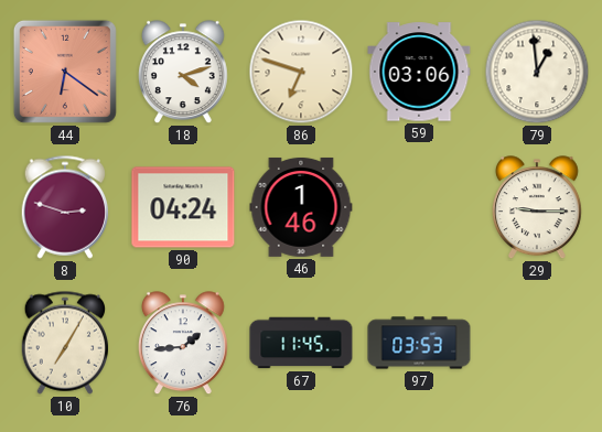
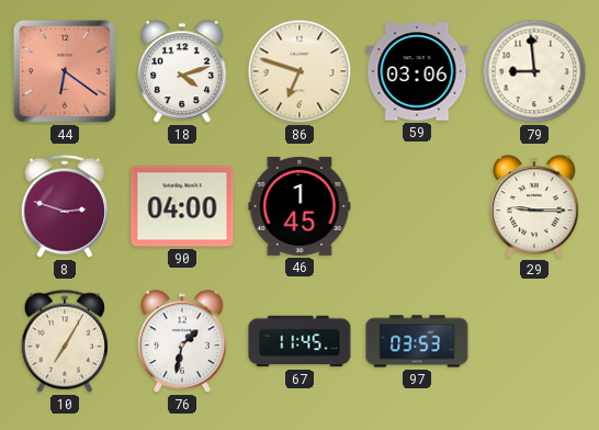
79: 12:59 -> 8:59
90: 04:24 -> 04:00
46: 1:46 -> 1:45
76: 1:44 -> 1:32
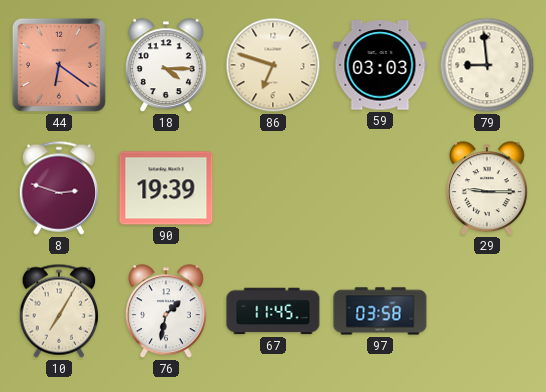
18: 4:12 -> 4:15
59: 03:06 -> 03:03
90: 04:00 -> 19:39
46: 1:45 -> none
97: 03:53 -> 03:58
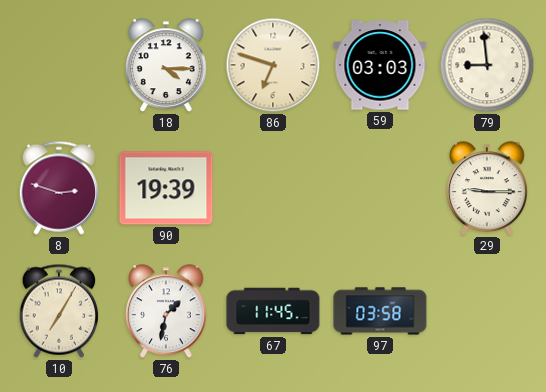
44: 6:21 -> none
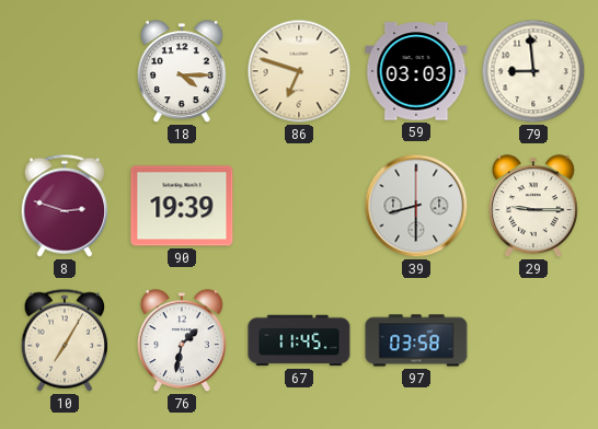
39: none -> 8:30
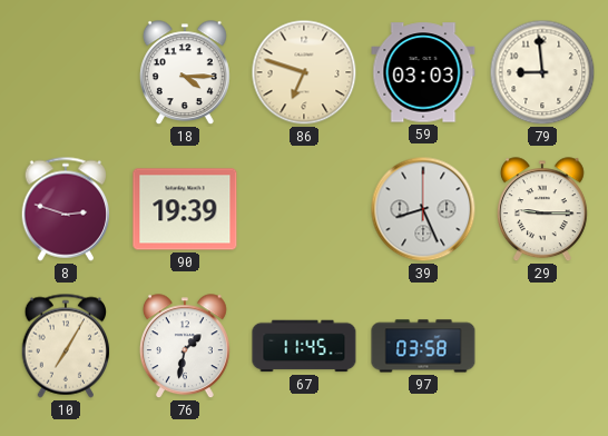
39: 8:30 -> 8:26
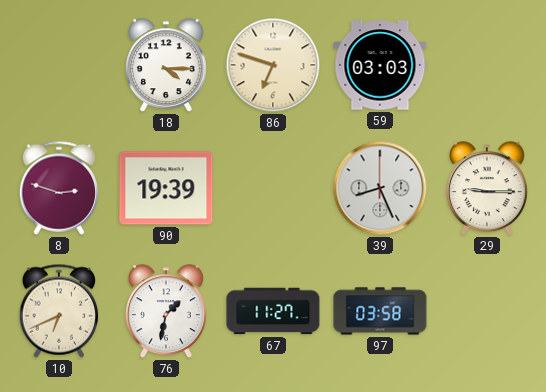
79: 8:59 -> none
10: 7:05 -> 6:41
67: 11:45 -> 11:27
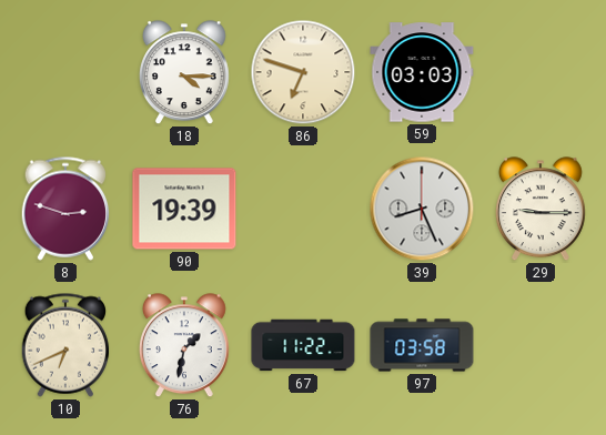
67: 11:27 -> 11:22
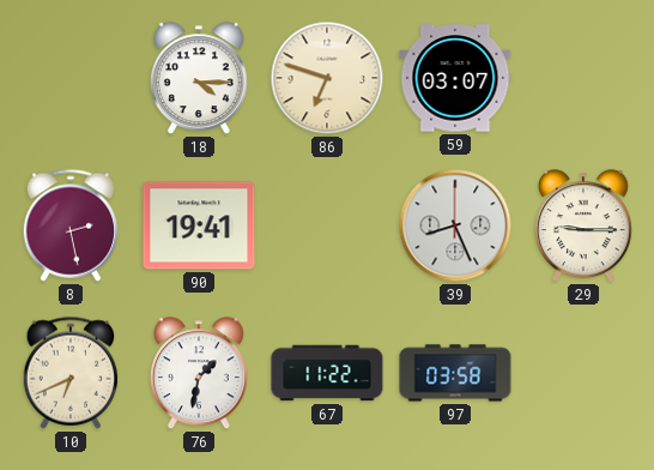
59: 03:03 -> 03:07
8: 2:48 -> 2:28
90: 19:39 -> 19:41
